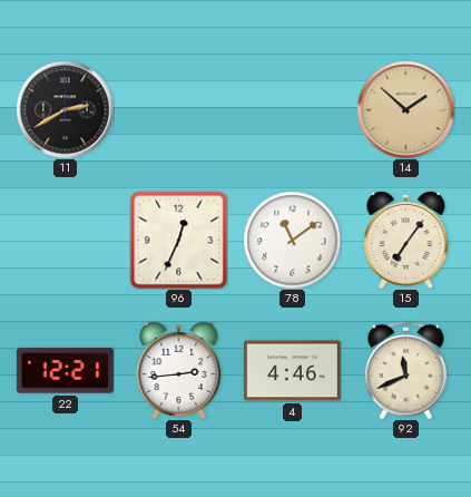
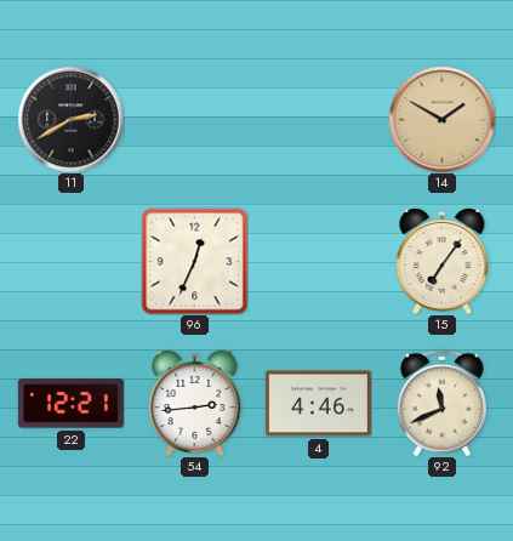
14: 1:52 -> 1:50
78: 11:09 -> none
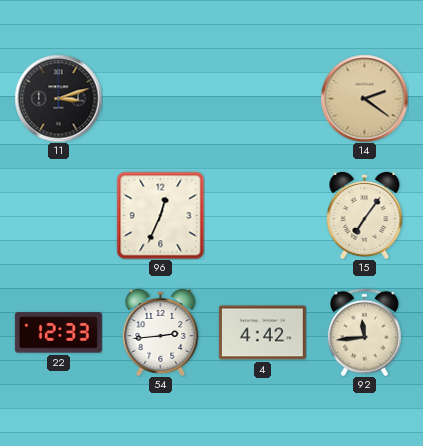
11: 2:40 -> 3:12
14: 1:50 -> 2:21
22: 12:21 -> 12:33
4: 4:46 -> 4:42
92: 11:41 -> 11:44
